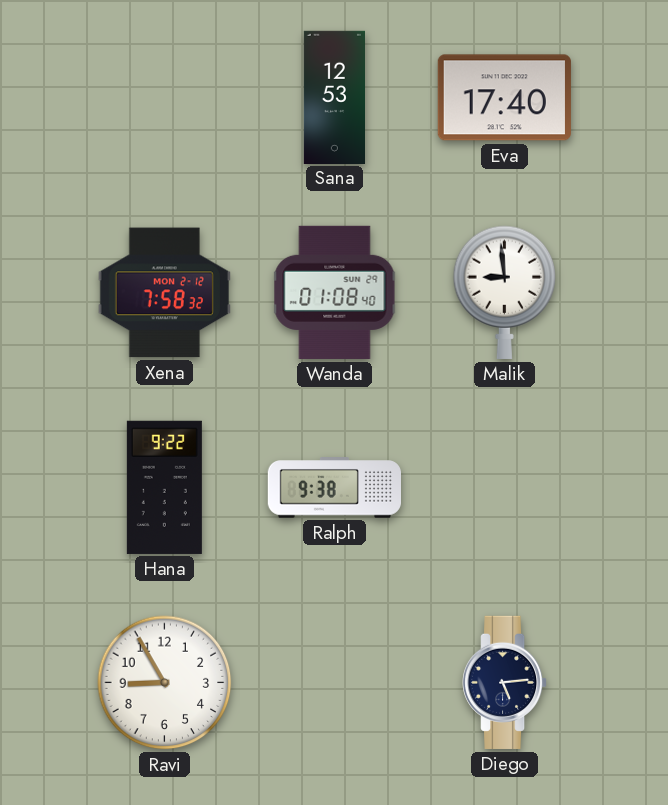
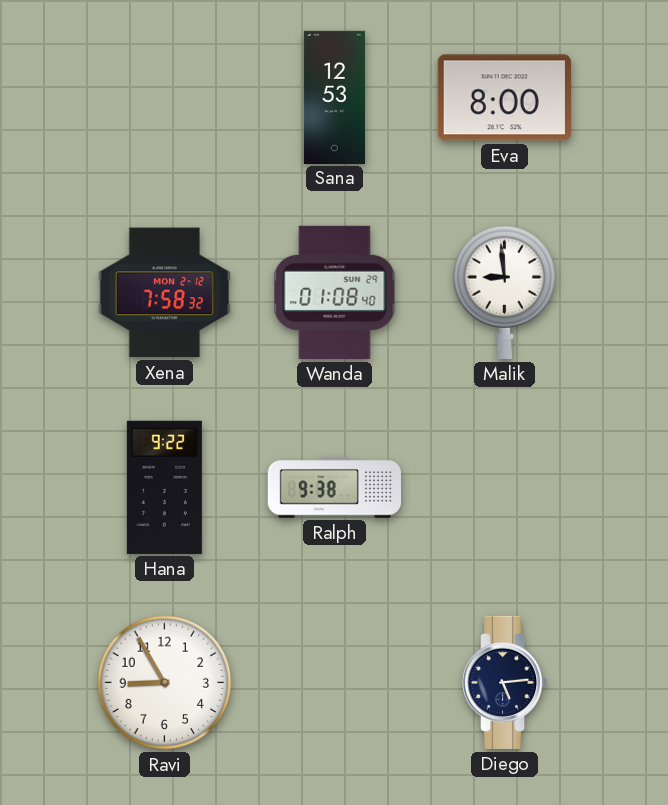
Eva: 17:40 -> 8:00
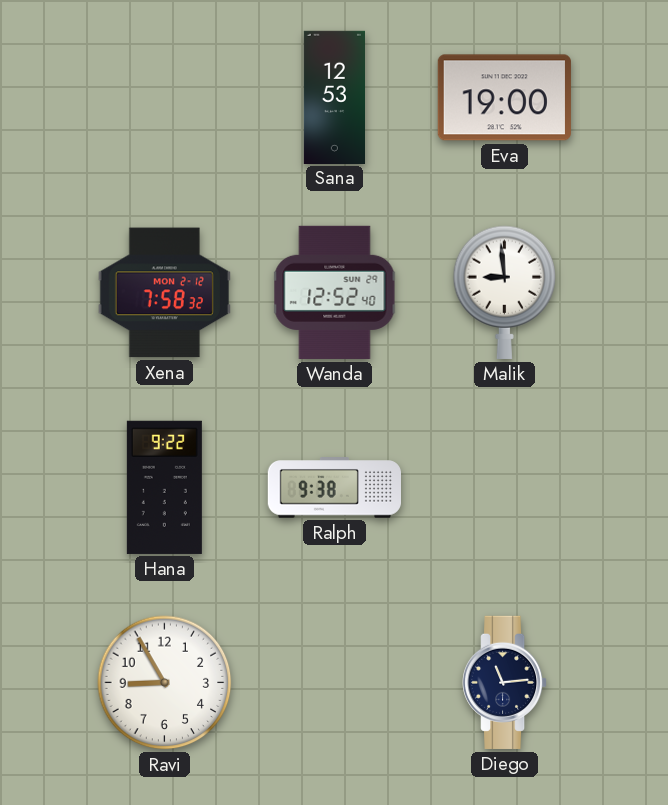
Eva: 8:00 -> 19:00
Wanda: 01:08 -> 12:52
Diego: 5:14 -> 11:14
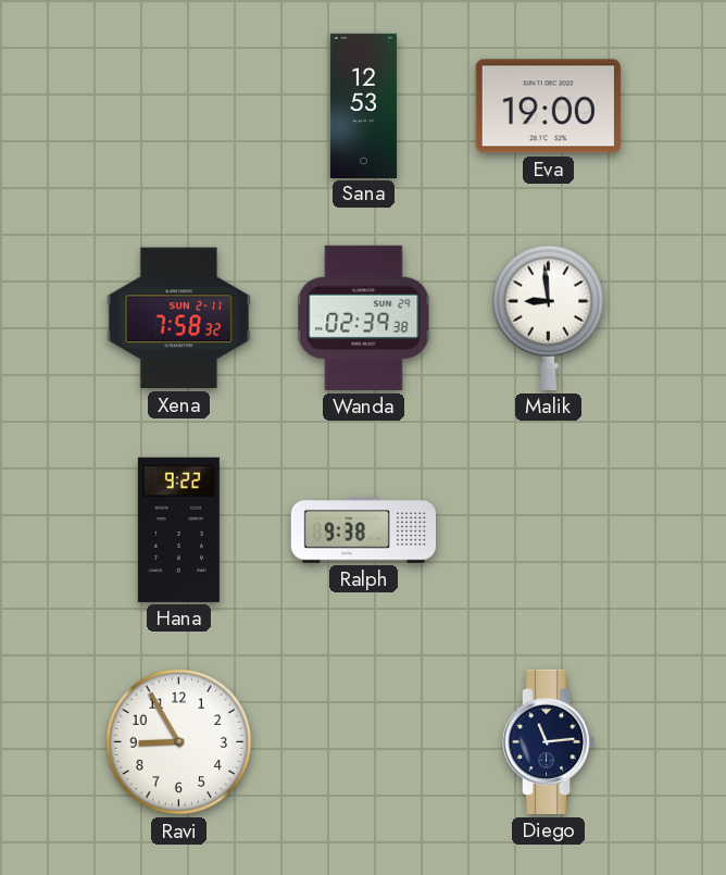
Xena date: MON 2-12 -> SUN 2-11
Wanda: 12:52 -> 02:39
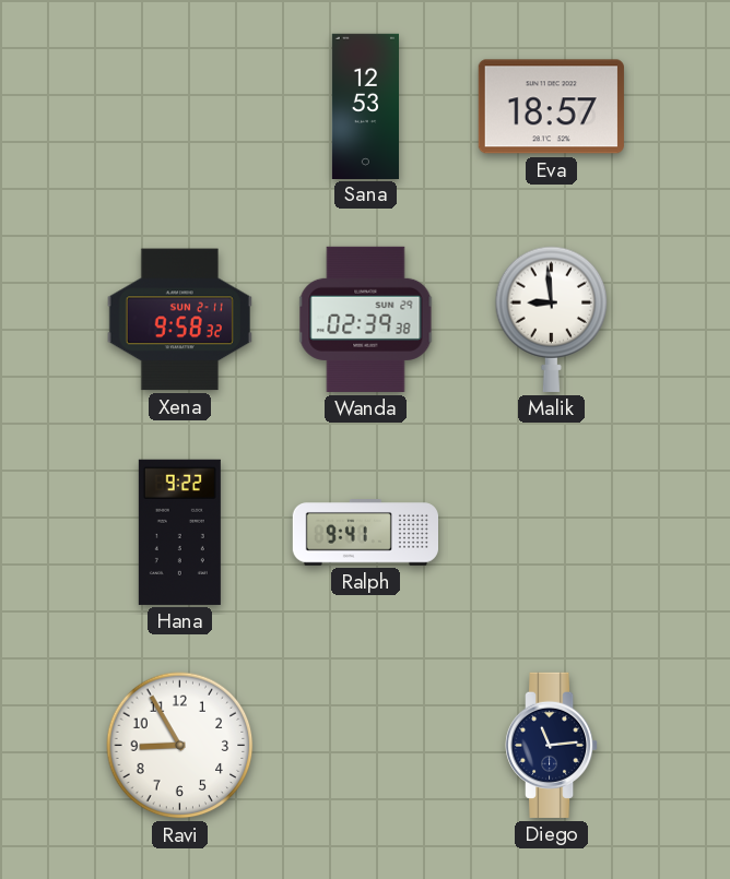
Eva: 19:00 -> 18:57
Xena: 7:58 -> 9:58
Ralph: 9:38 -> 9:41
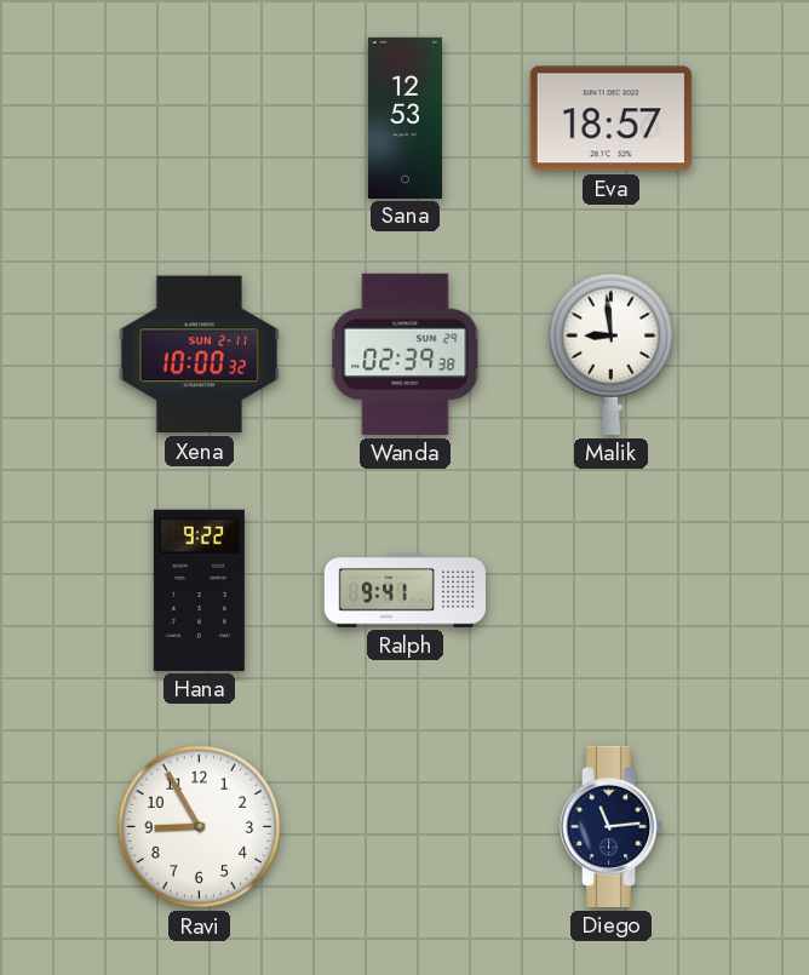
Xena: 9:58 -> 10:00
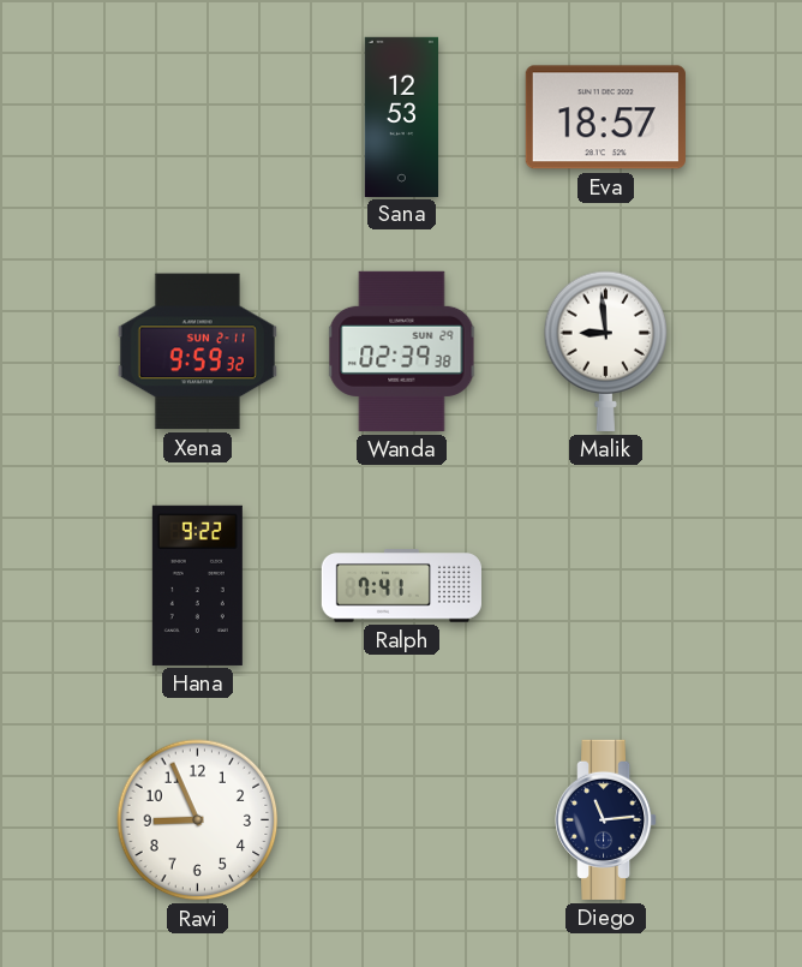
Xena: 10:00 -> 9:59
Ralph: 9:41 -> 7:41
Ravi: 8:55 -> 8:56
